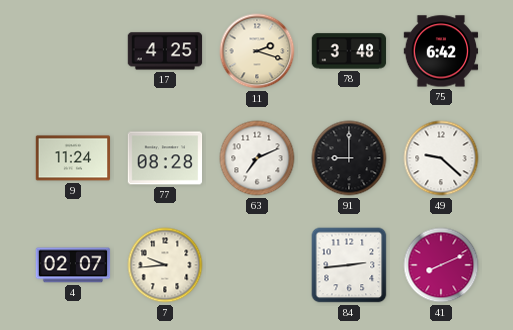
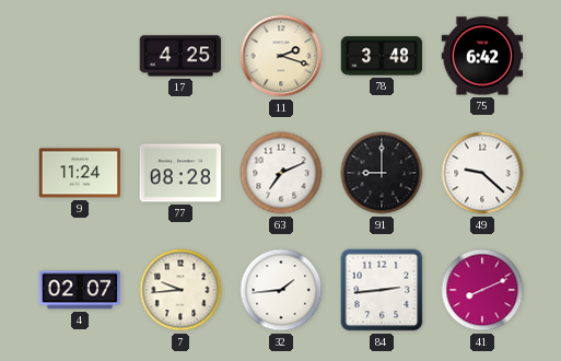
32: none -> 1:44
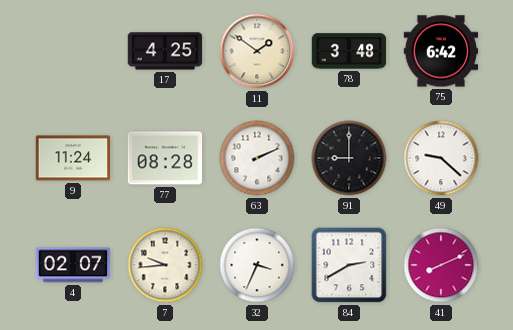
11: 2:18 -> 1:51
63: 7:11 -> 2:11
32: 1:44 -> 3:34
84: 2:44 -> 2:40
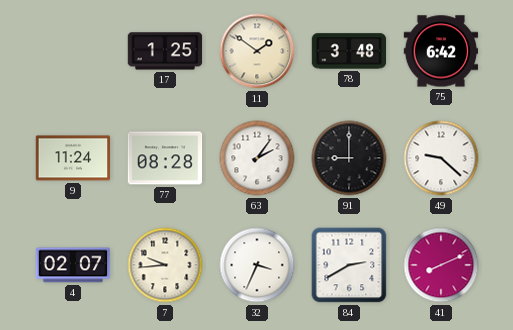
17: 4:25 -> 1:25
63: 2:11 -> 2:06
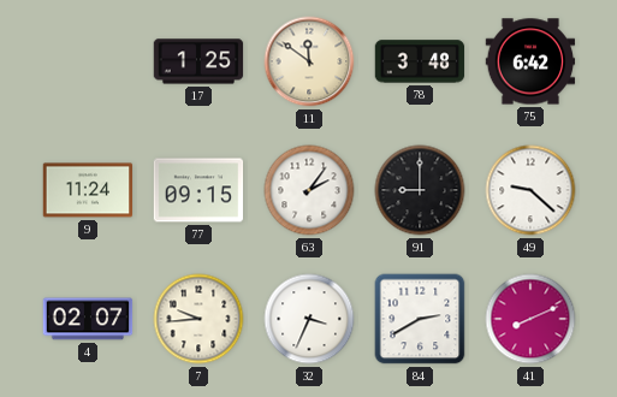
11: 1:51 -> 11:51
77: 08:28 -> 09:15
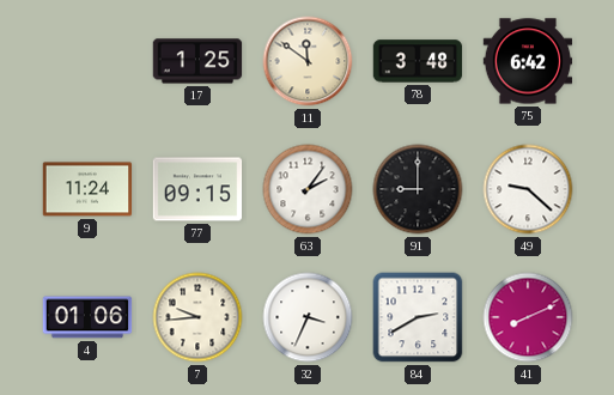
4: 02:07 -> 01:06
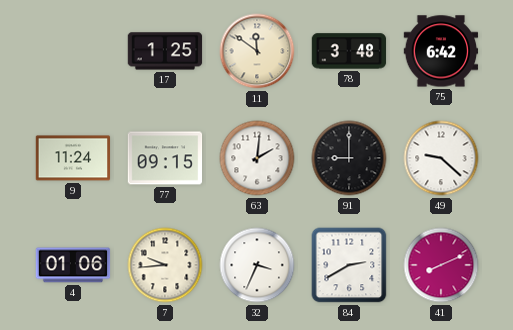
63: 2:06 -> 2:01
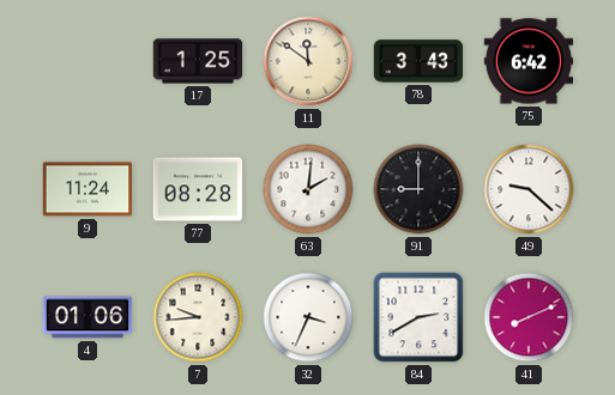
78: 3:48 -> 3:43
77: 09:15 -> 08:28
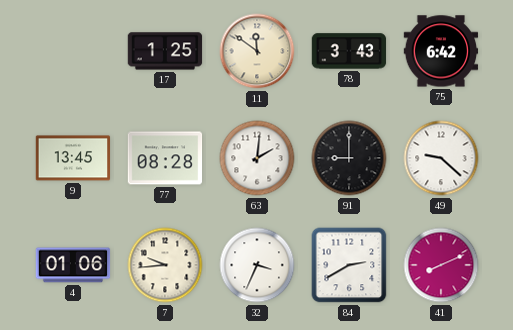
9: 11:24 -> 13:45
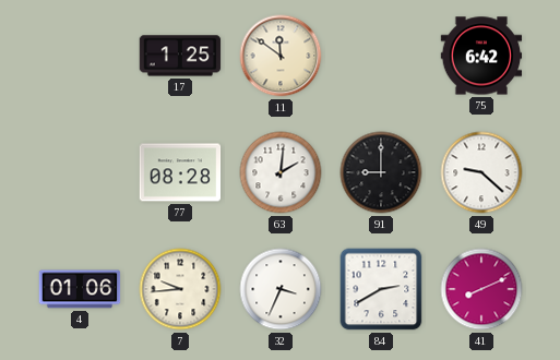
78: 3:43 -> none
9: 13:45 -> none
